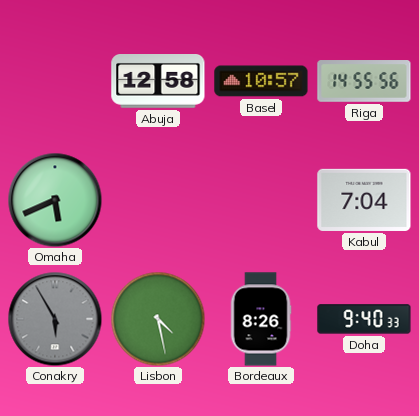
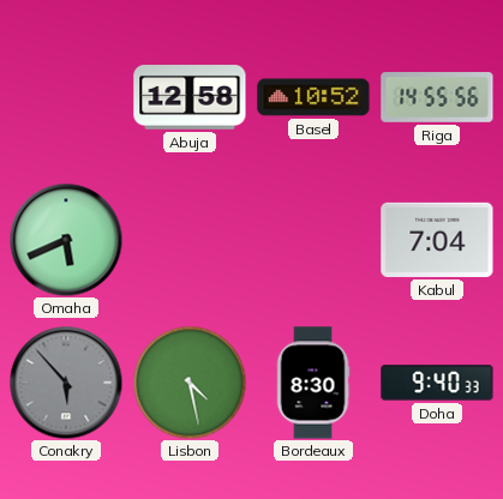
Basel: 10:57 -> 10:52
Conakry: 5:55 -> 5:53
Bordeaux: 8:26 -> 8:30
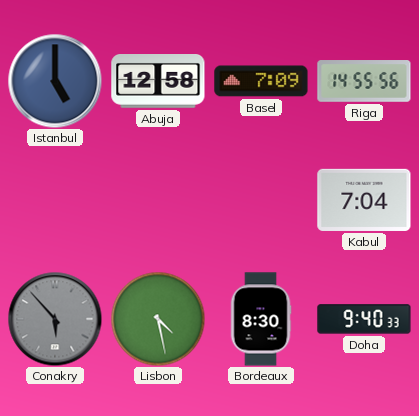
Istanbul: none -> 5:00
Basel: 10:52 -> 7:09
Omaha: 5:41 -> none
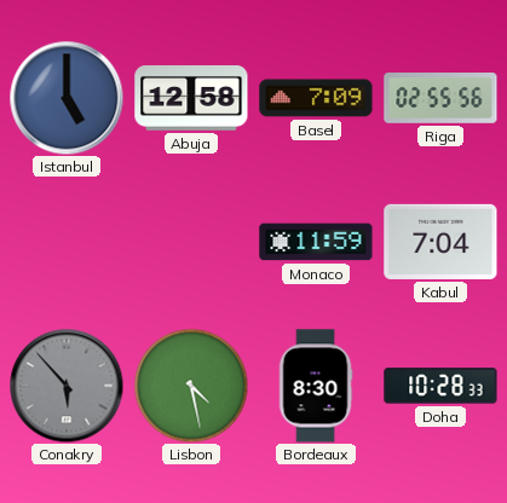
Riga: 14:55 -> 02:55
Monaco: none -> 11:59
Doha: 9:40 -> 10:28
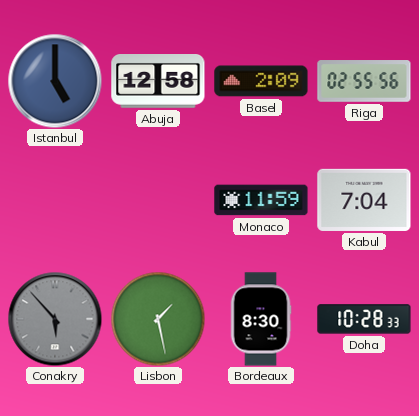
Basel: 7:09 -> 2:09
Lisbon: 4:28 -> 1:28
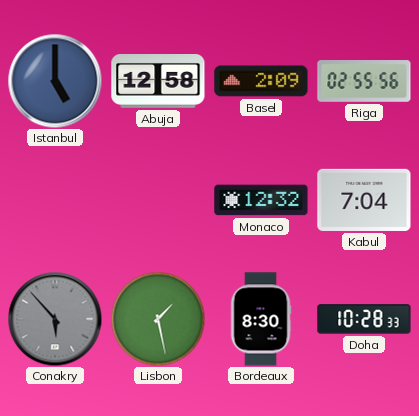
Monaco: 11:59 -> 12:32
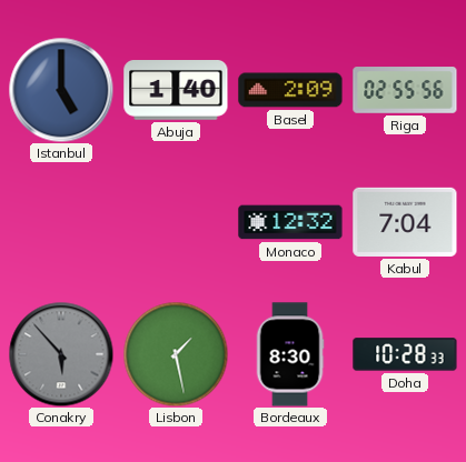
Abuja: 12:58 -> 1:40
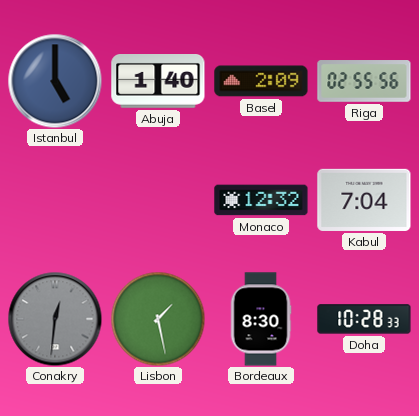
Conakry: 5:53 -> 12:31
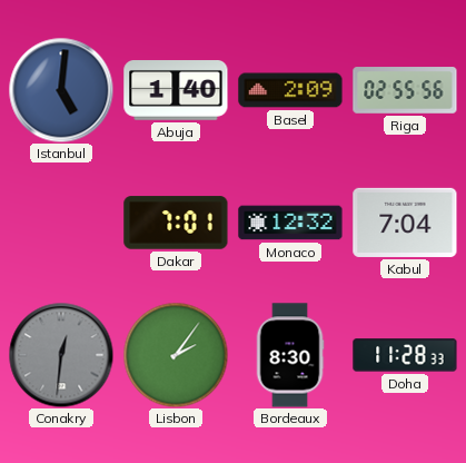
Istanbul: 5:00 -> 5:01
Dakar: none -> 7:01
Lisbon: 1:28 -> 2:06
Doha: 10:28 -> 11:28
